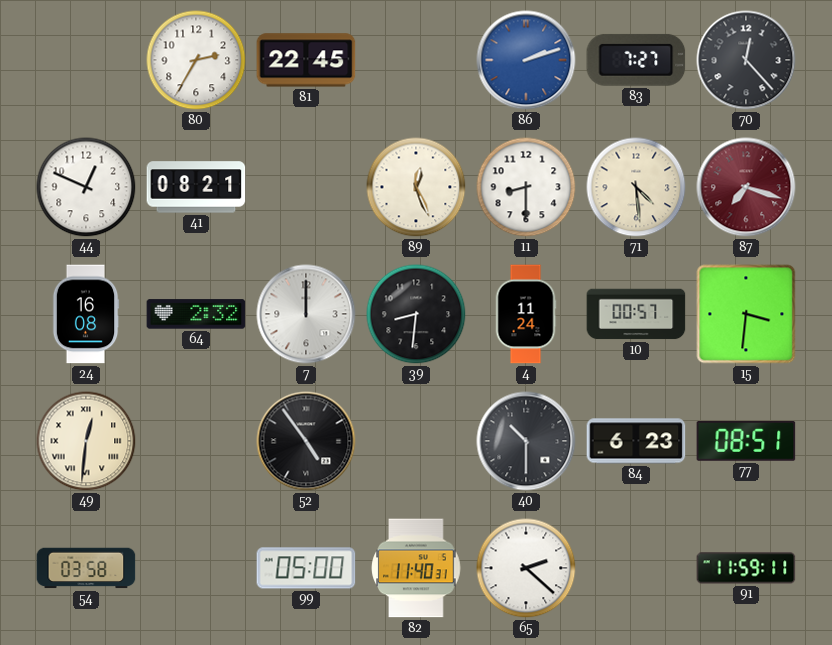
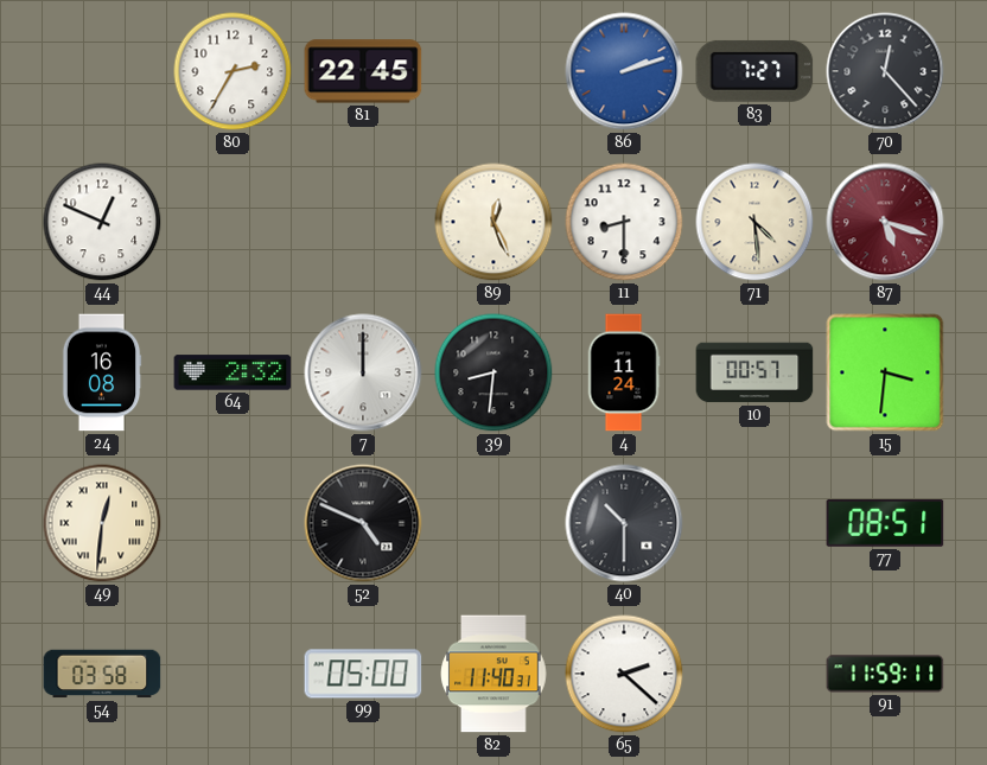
41: 08:21 -> none
87: 7:18 -> 5:18
52: 4:54 -> 4:49
84: 6:23 -> none
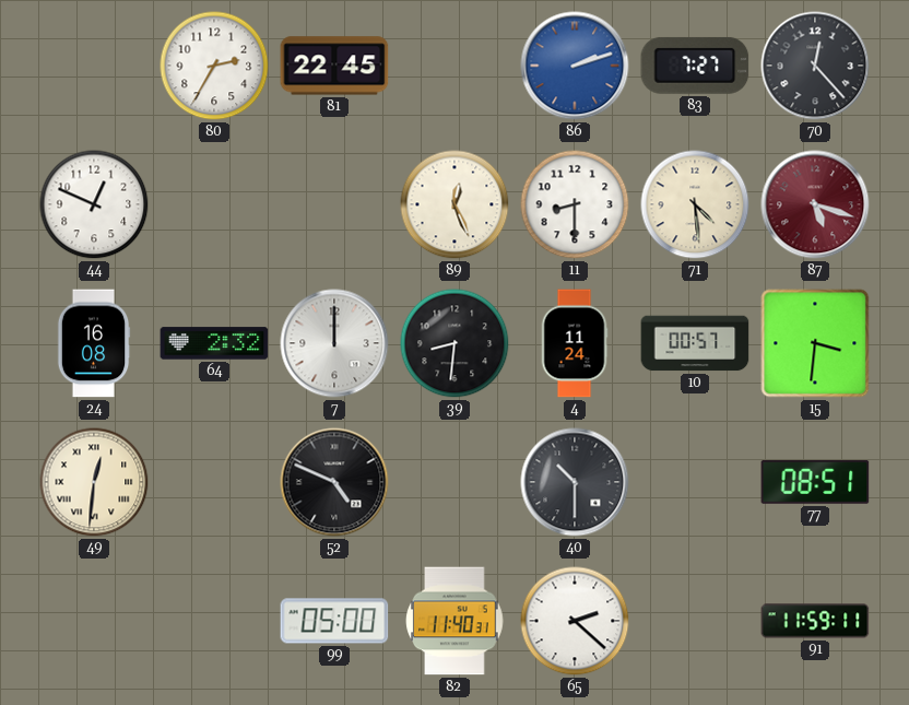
54: 03:58 -> none
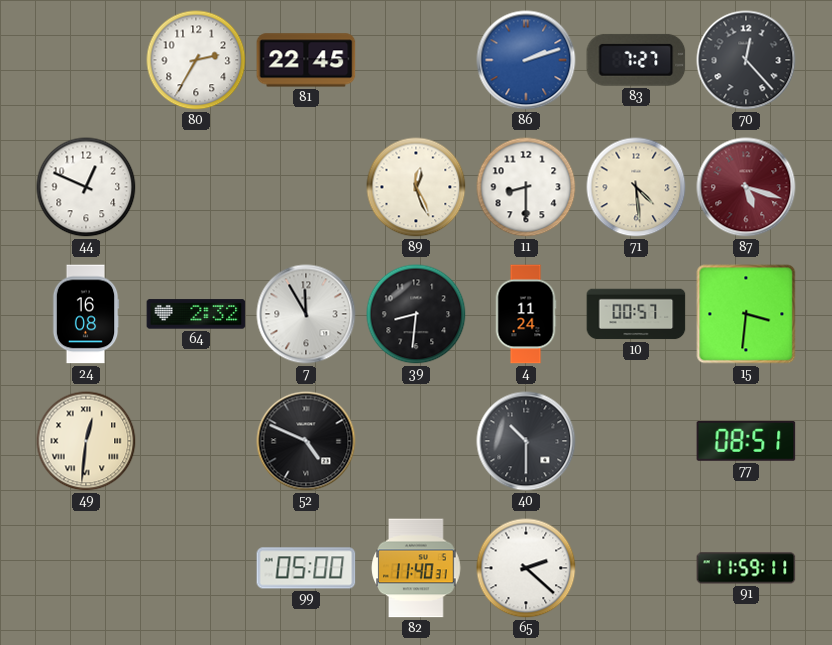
7: 12:00 -> 11:55
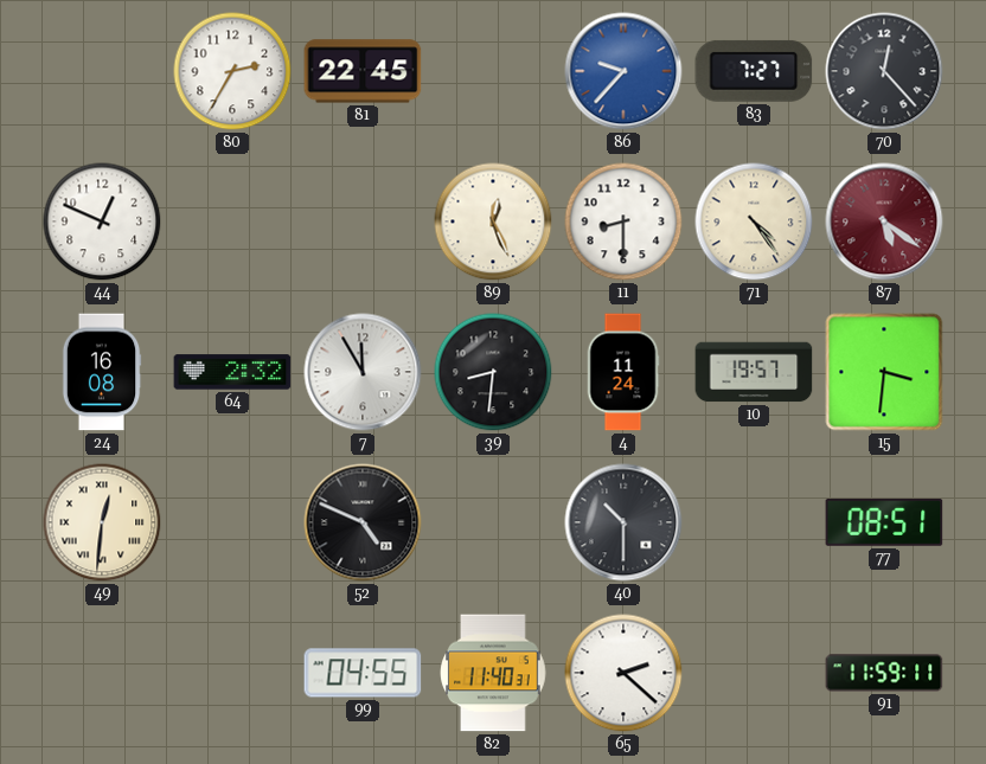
86: 2:12 -> 9:37
71: 4:29 -> 4:24
87: 5:18 -> 5:21
10: 00:57 -> 19:57
99: 05:00 -> 04:55
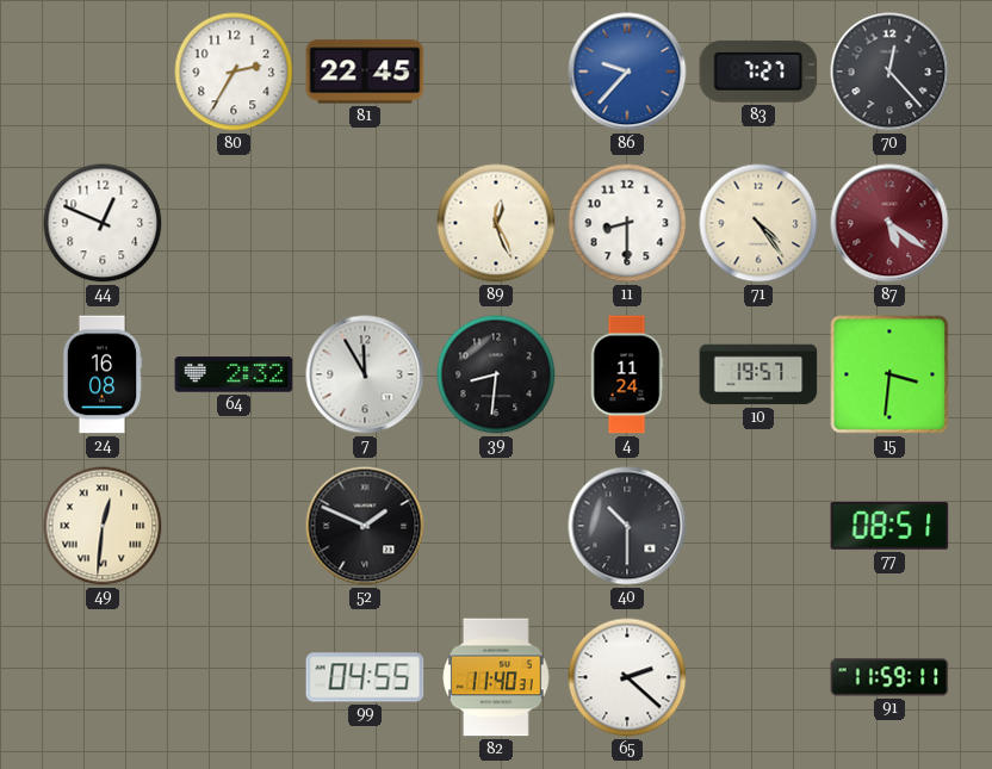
52: 4:49 -> 1:49
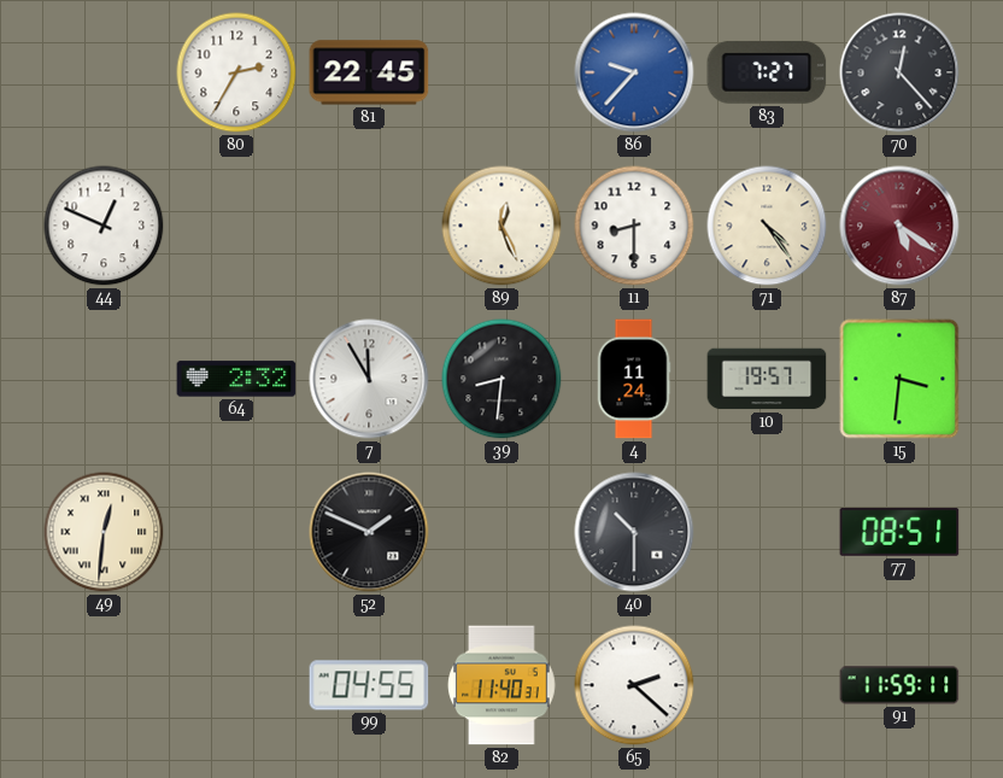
24: 16:08 -> none
